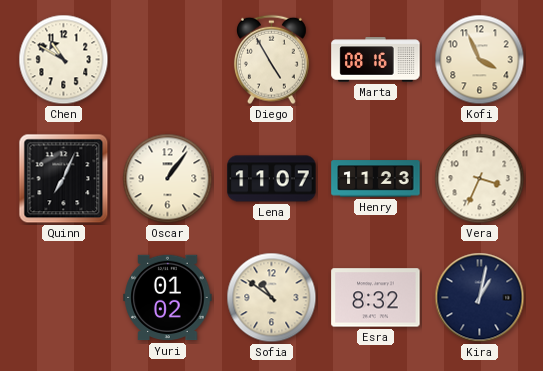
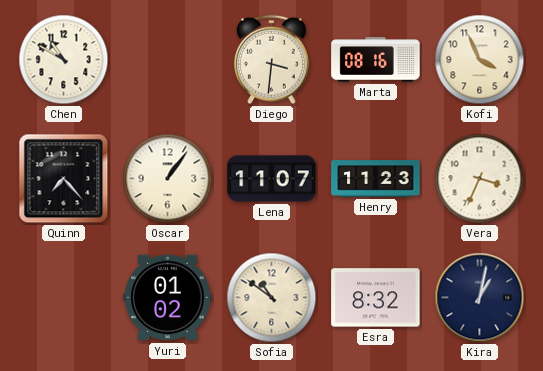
Diego: 4:55 -> 3:31
Quinn: 7:04 -> 7:23
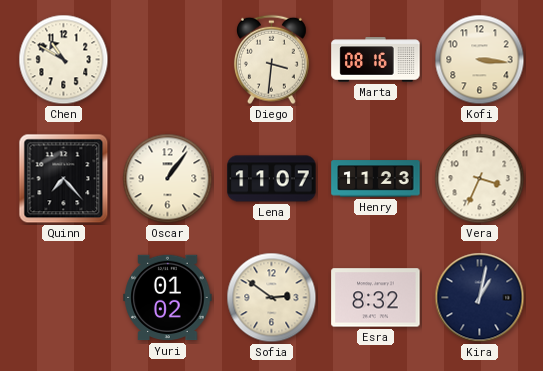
Kofi: 3:56 -> 3:16
Sofia: 10:51 -> 2:51
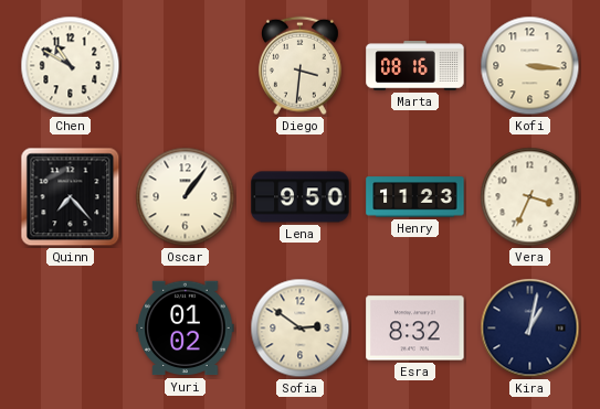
Lena: 11:07 -> 9:50
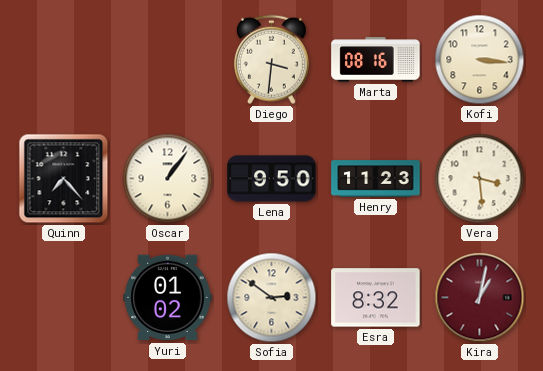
Chen: 10:50 -> none
Vera: 3:34 -> 3:29
Kira dial: navy -> burgundy
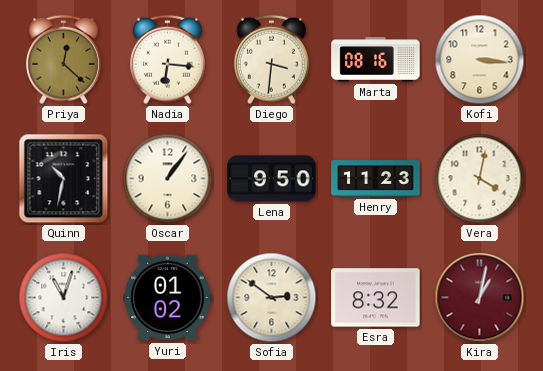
Priya: none -> 12:22
Nadia: none -> 6:16
Quinn: 7:23 -> 10:32
Vera: 3:29 -> 4:02
Iris: none -> 11:03
